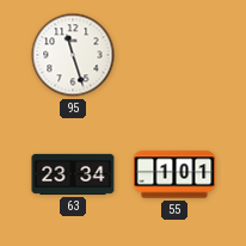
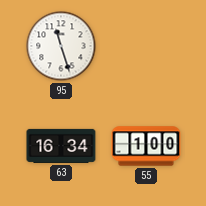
63: 23:34 -> 16:34
55: 1:01 -> 1:00
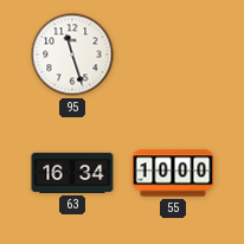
55: 1:00 -> 10:00
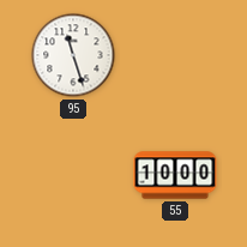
63: 16:34 -> none
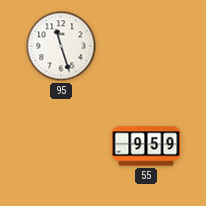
55: 10:00 -> 9:59
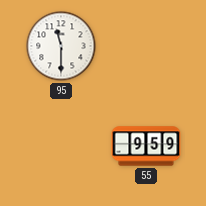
95: 11:27 -> 11:30
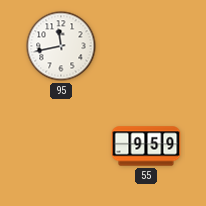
95: 11:30 -> 11:43
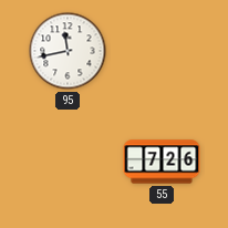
55: 9:59 -> 7:26
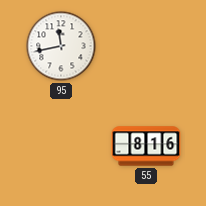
55: 7:26 -> 8:16
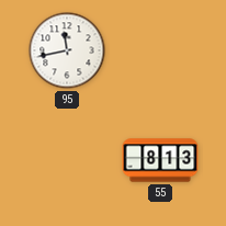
55: 8:16 -> 8:13
